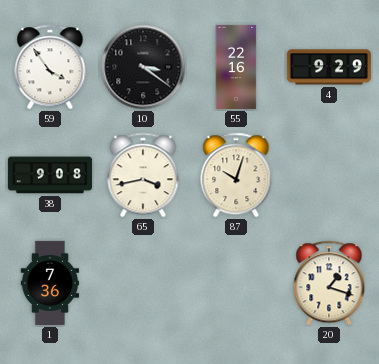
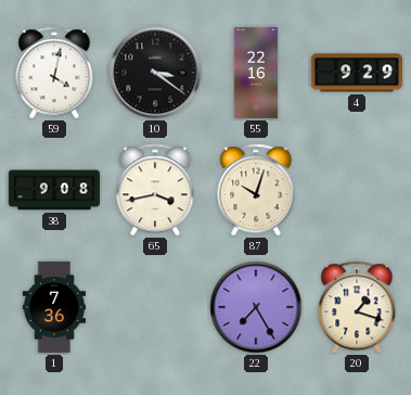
59: 3:54 -> 4:02
22: none -> 7:25
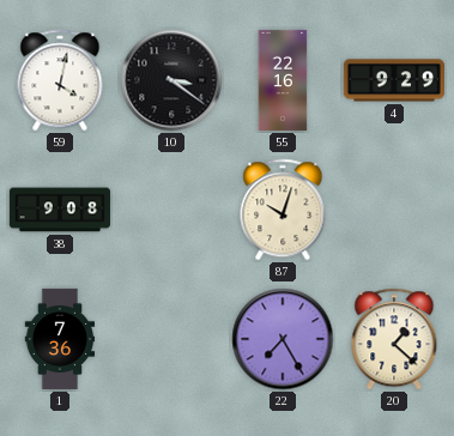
65: 3:43 -> none
20: 1:18 -> 1:22
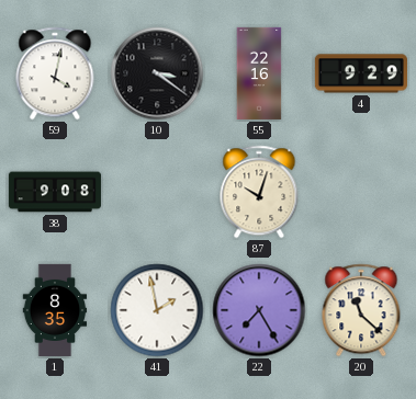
1: 7:36 -> 8:35
41: none -> 1:58
20: 1:22 -> 11:22
